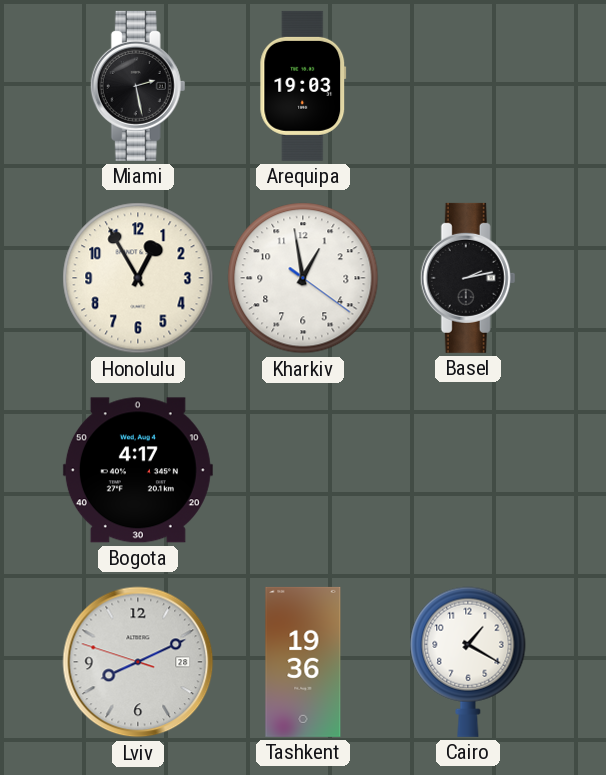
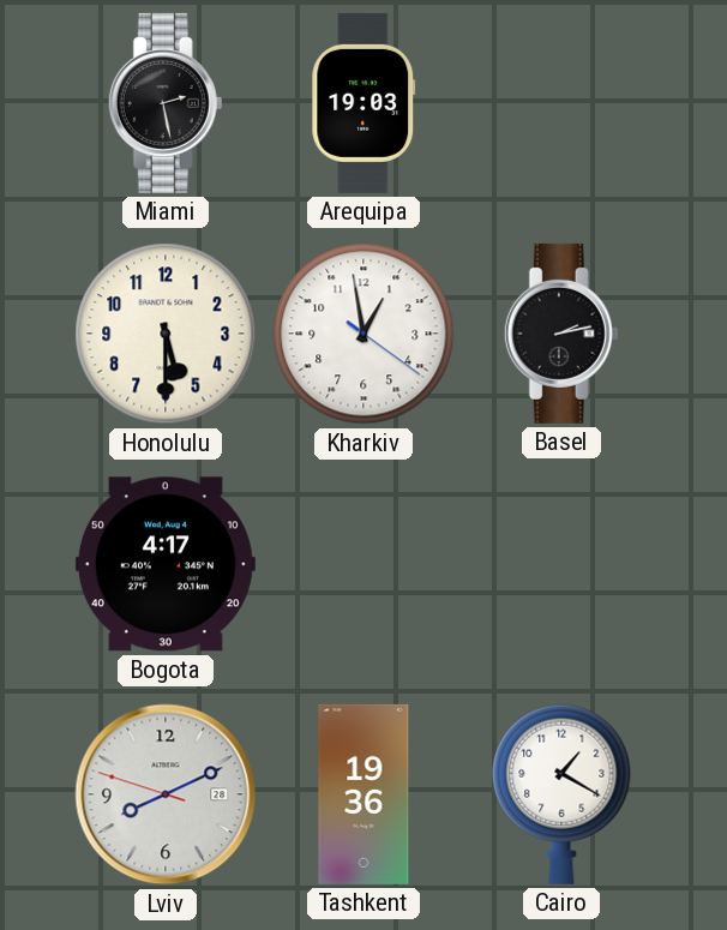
Honolulu: 12:55 -> 5:30
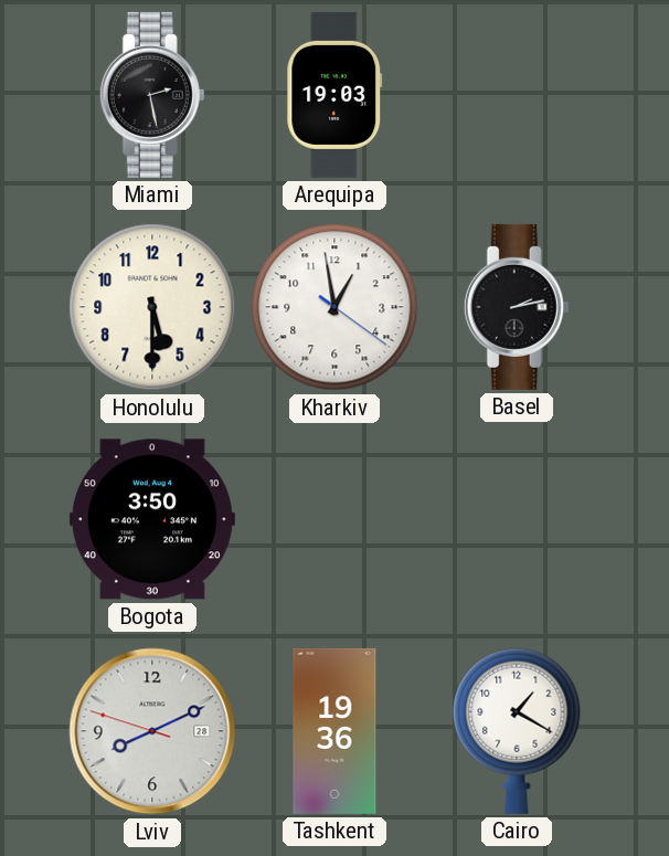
Bogota: 4:17 -> 3:50
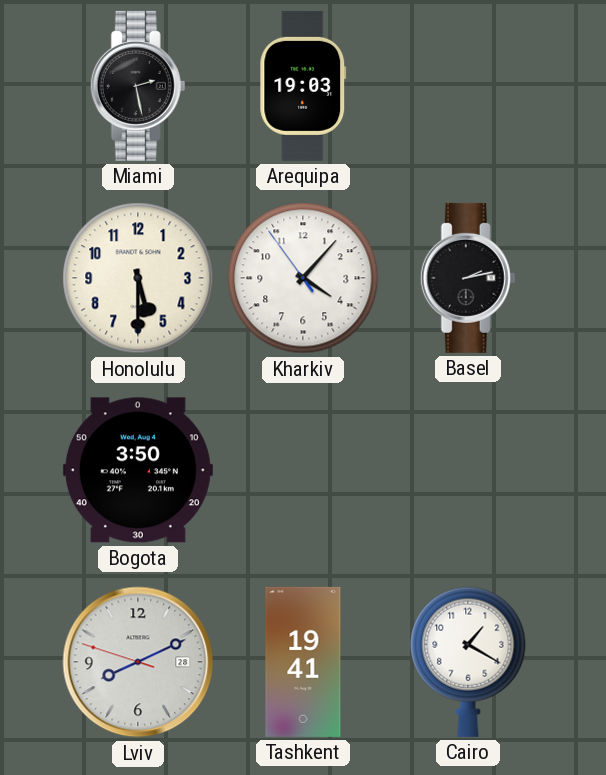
Kharkiv: 12:58 -> 4:06
Tashkent: 19:36 -> 19:41
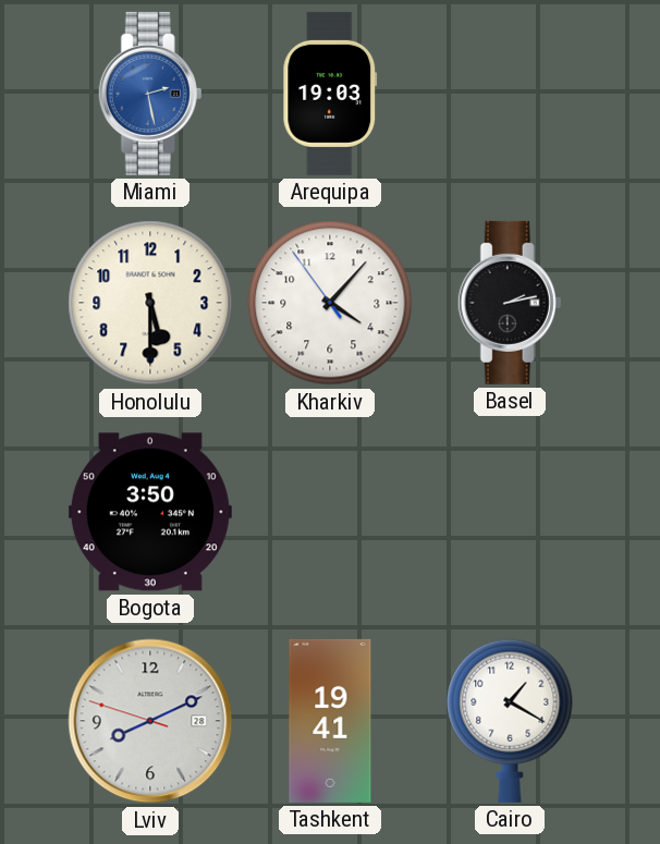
Miami dial: black -> blue
